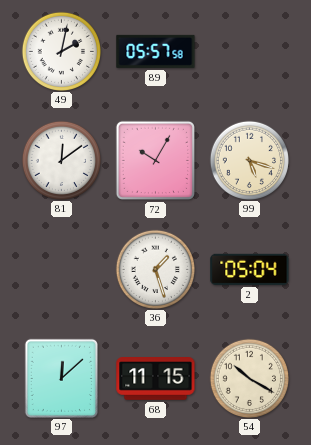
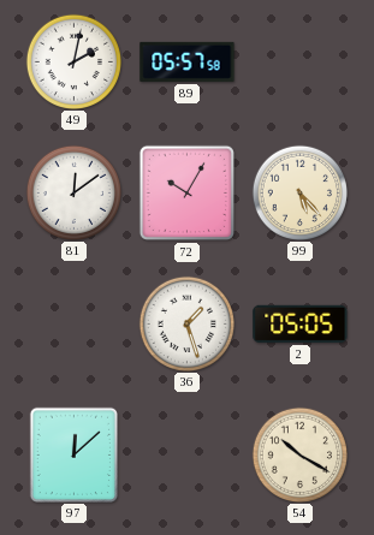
99: 5:18 -> 5:23
2: 05:04 -> 05:05
68: 11:15 -> none
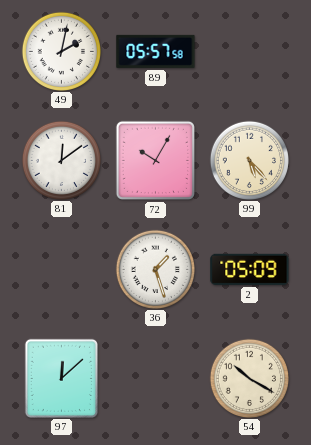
2: 05:05 -> 05:09
